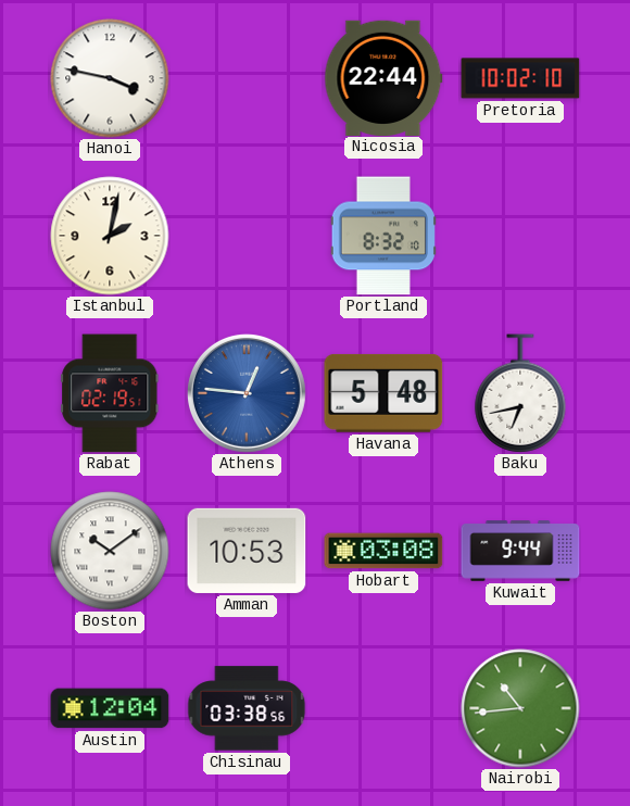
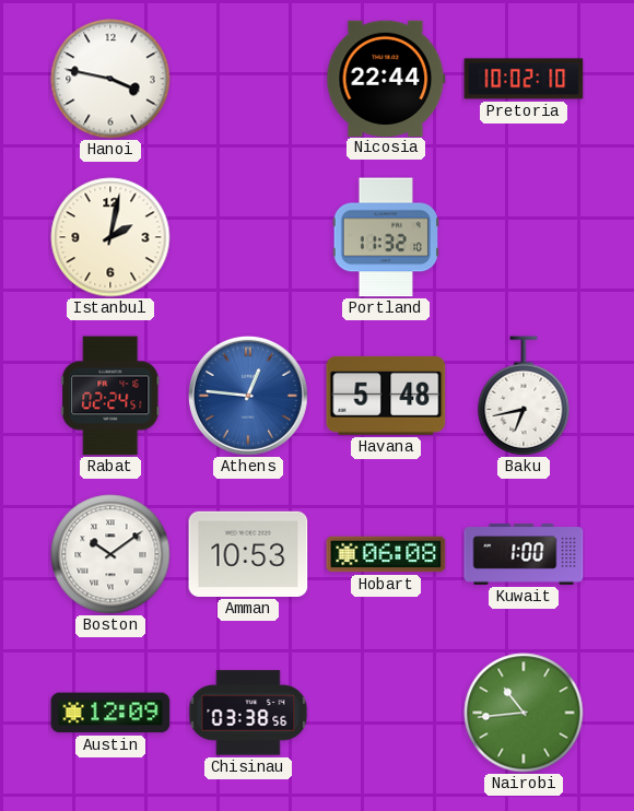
Portland: 8:32 -> 11:32
Rabat: 02:19 -> 02:24
Hobart: 03:08 -> 06:08
Kuwait: 9:44 -> 1:00
Austin: 12:04 -> 12:09
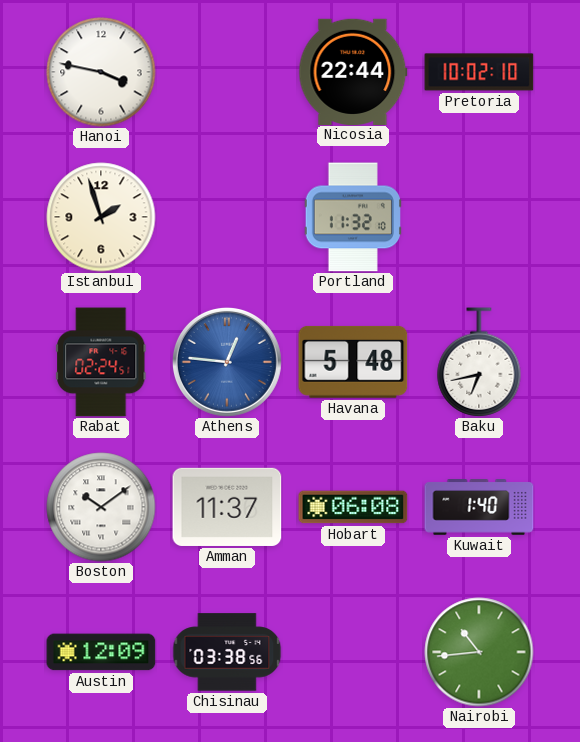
Istanbul: 2:02 -> 1:57
Amman: 10:53 -> 11:37
Kuwait: 1:00 -> 1:40
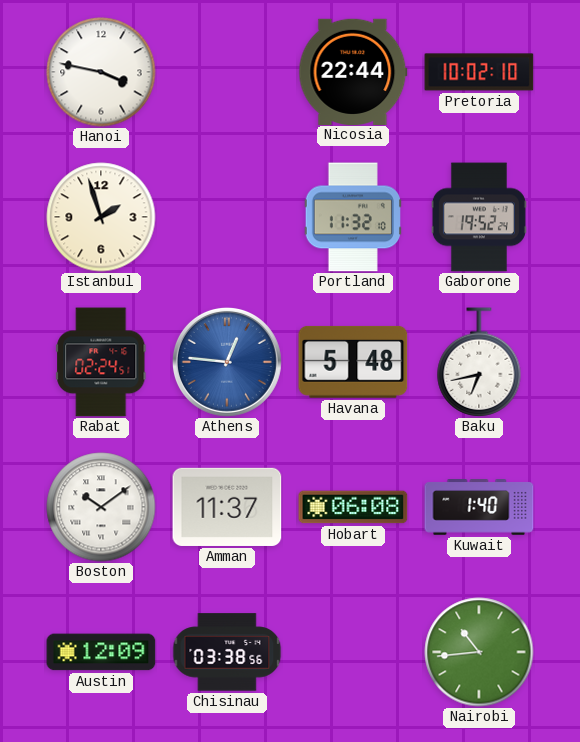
Gaborone: none -> 19:52
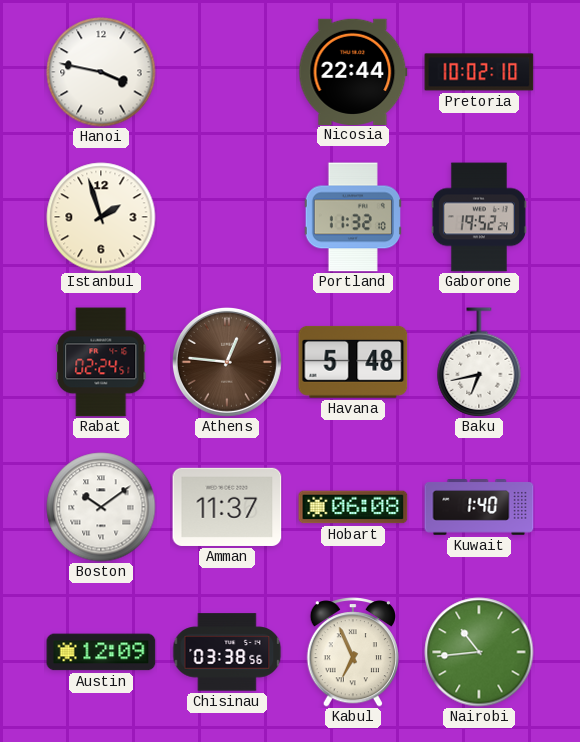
Athens dial: blue -> brown
Kabul: none -> 6:56
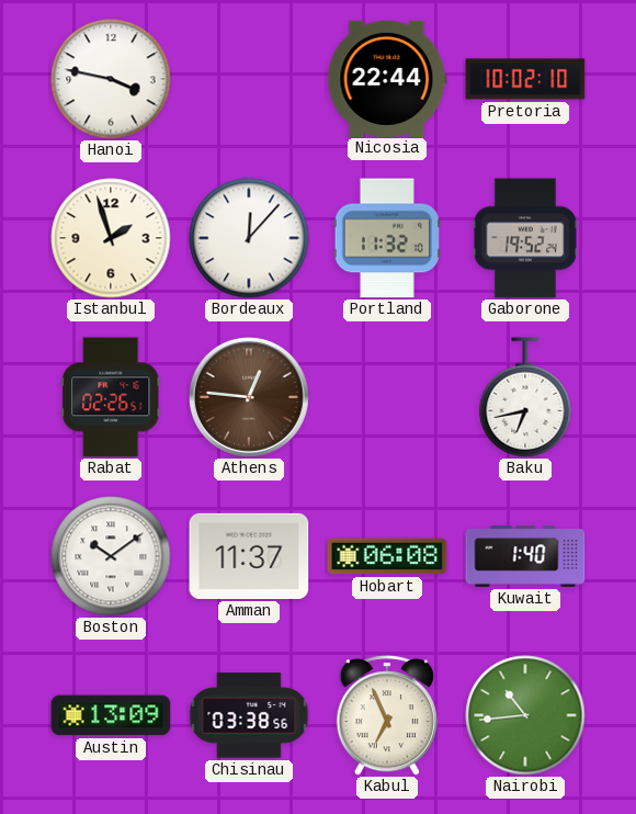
Bordeaux: none -> 12:07
Rabat: 02:24 -> 02:26
Havana: 5:48 -> none
Austin: 12:09 -> 13:09
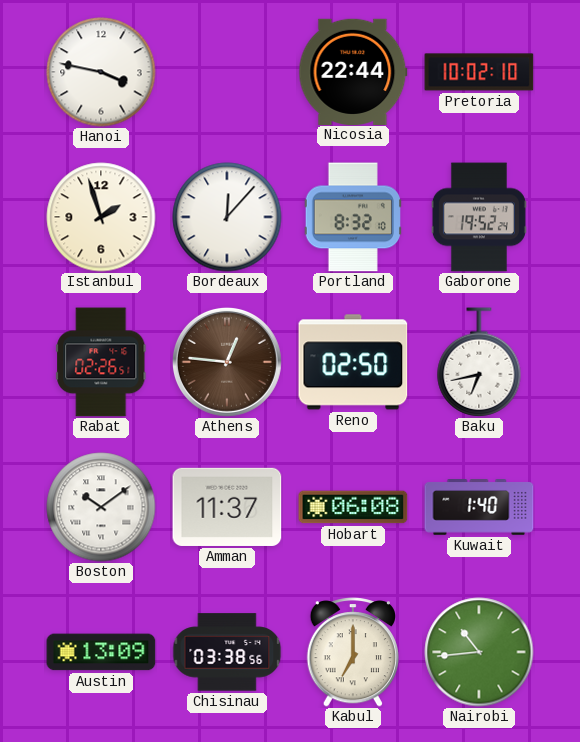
Portland: 11:32 -> 8:32
Reno: none -> 02:50
Kabul: 6:56 -> 7:00
